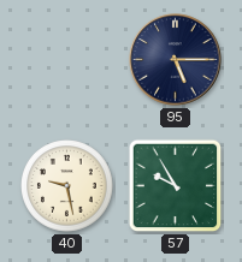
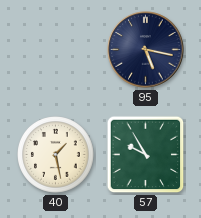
95: 5:15 -> 5:17
40: 9:28 -> 1:28
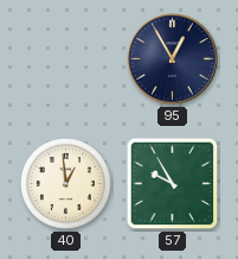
95: 5:17 -> 12:55
40: 1:28 -> 12:59
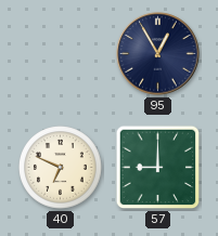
40: 12:59 -> 6:49
57: 9:55 -> 9:00
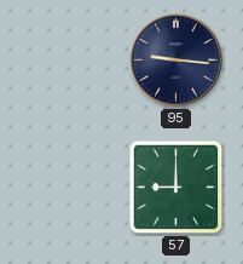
95: 12:55 -> 9:16
40: 6:49 -> none
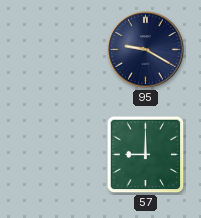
95: 9:16 -> 9:20
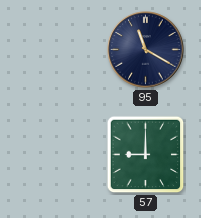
95: 9:20 -> 11:20
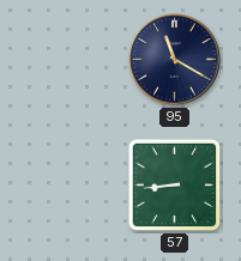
57: 9:00 -> 8:44
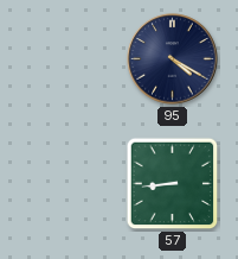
95: 11:20 -> 4:20
